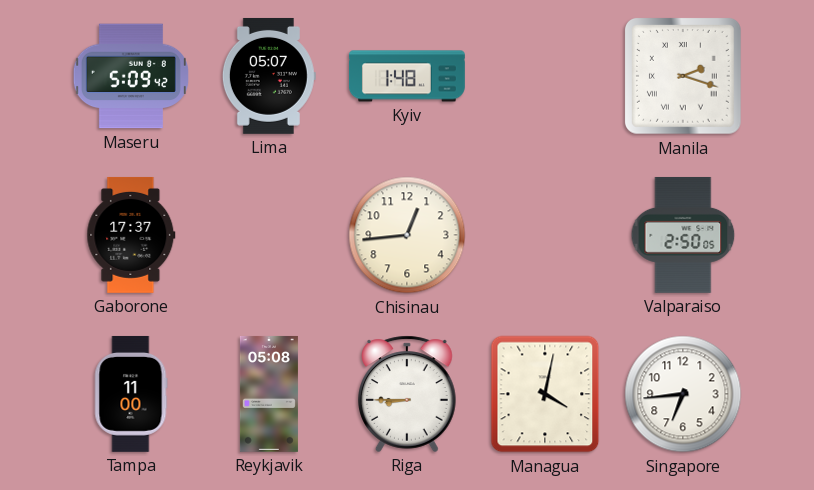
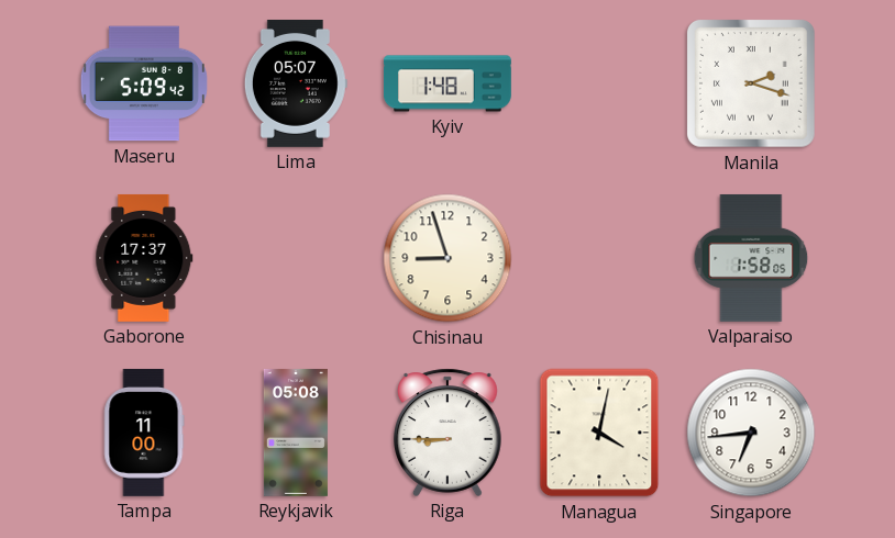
Chisinau: 12:44 -> 8:57
Valparaiso: 2:50 -> 1:58
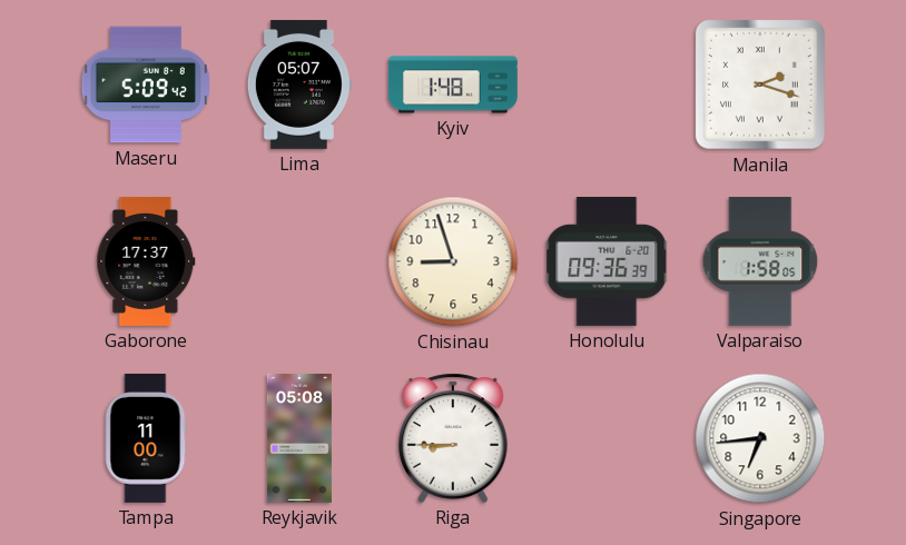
Honolulu: none -> 09:36
Managua: 4:02 -> none
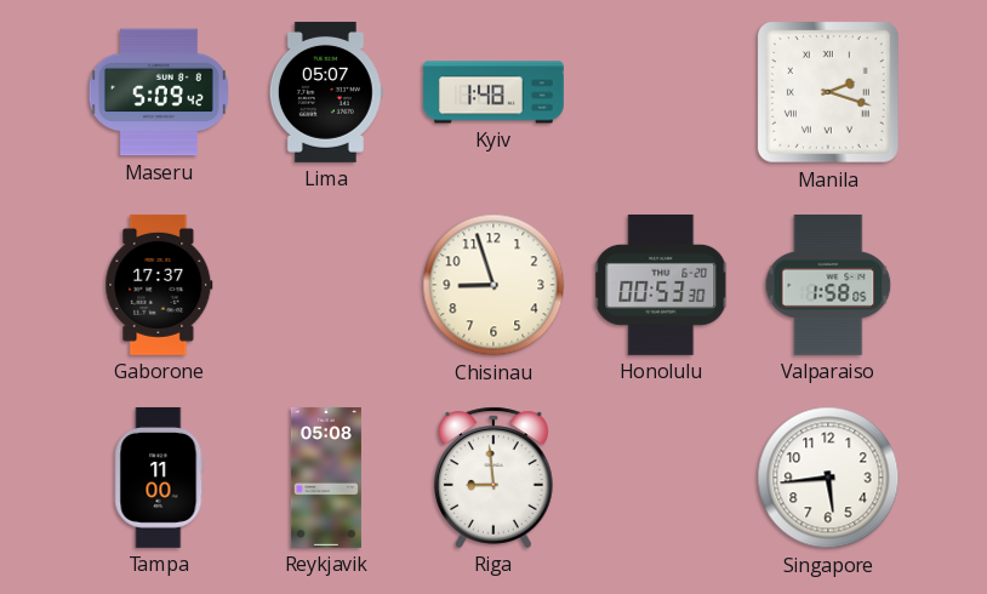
Honolulu: 09:36 -> 00:53
Riga: 8:45 -> 8:59
Singapore: 6:44 -> 5:44
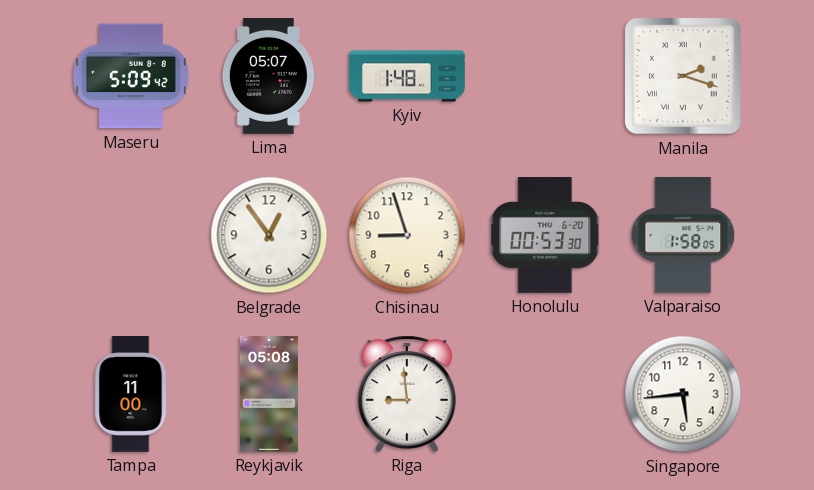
Gaborone: 17:37 -> none
Belgrade: none -> 12:54
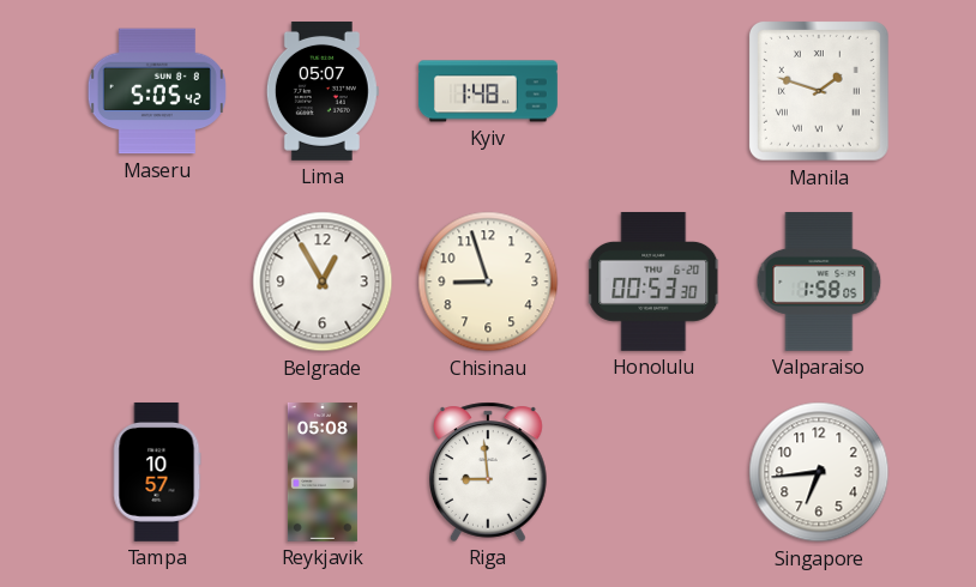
Maseru: 5:09 -> 5:05
Manila: 2:18 -> 1:48
Belgrade: 12:54 -> 12:55
Tampa: 11:00 -> 10:57
Singapore: 5:44 -> 6:44
